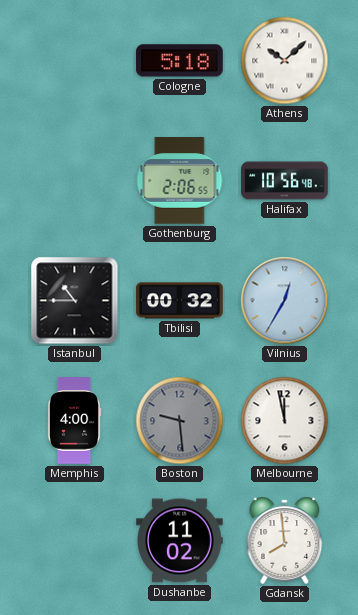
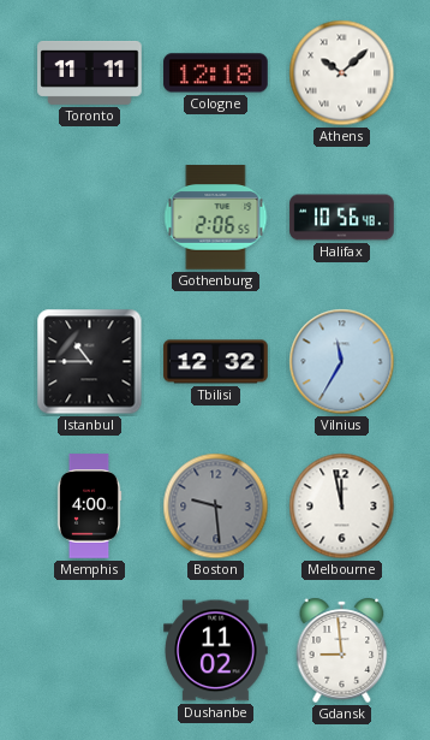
Toronto: none -> 11:11
Cologne: 5:18 -> 12:18
Tbilisi: 00:32 -> 12:32
Vilnius: 12:35 -> 11:35
Gdansk: 7:59 -> 8:59
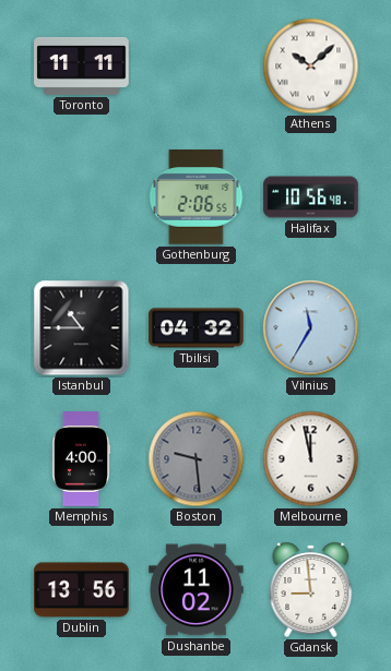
Cologne: 12:18 -> none
Tbilisi: 12:32 -> 04:32
Dublin: none -> 13:56
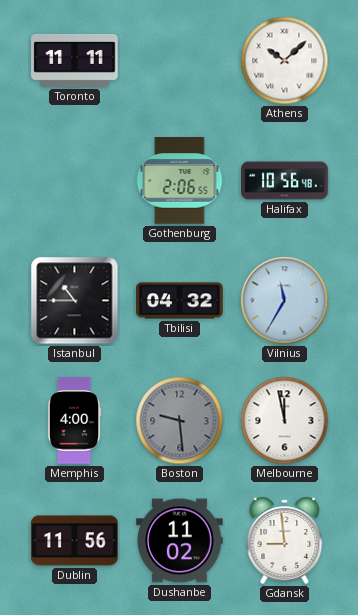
Dublin: 13:56 -> 11:56
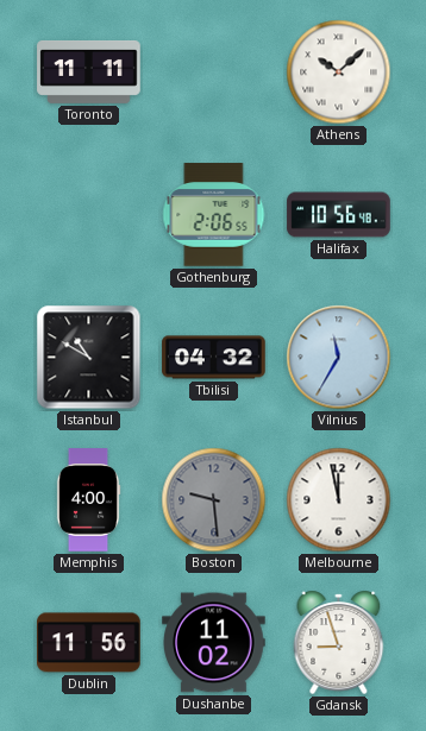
Istanbul: 10:45 -> 10:50
Gdansk: 8:59 -> 8:57
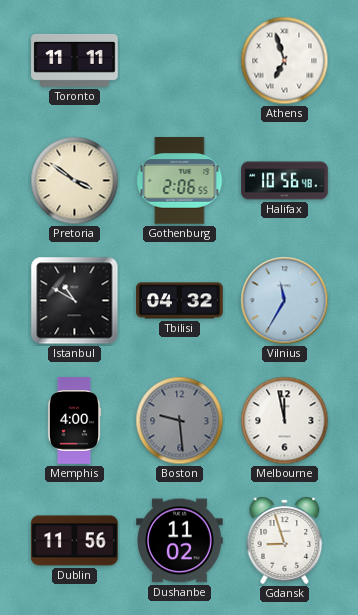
Athens: 10:08 -> 6:57
Pretoria: none -> 3:51
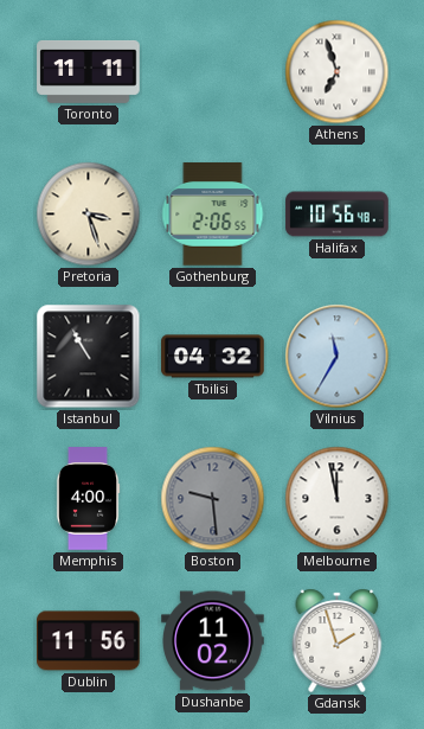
Pretoria: 3:51 -> 3:27
Istanbul: 10:50 -> 10:55
Gdansk: 8:57 -> 1:57
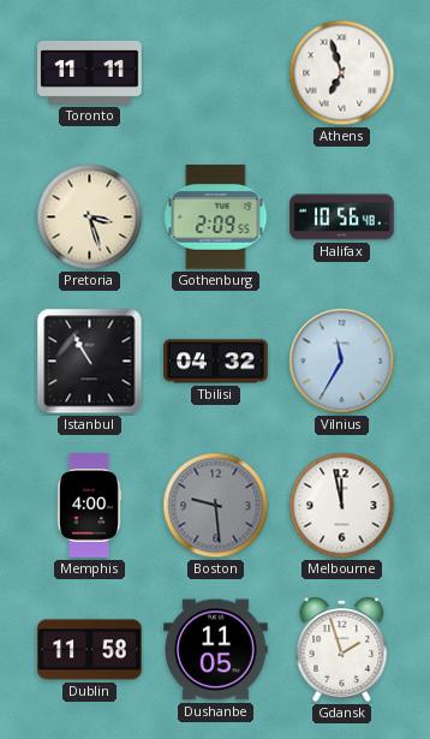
Gothenburg: 2:06 -> 2:09
Dublin: 11:56 -> 11:58
Dushanbe: 11:02 -> 11:05
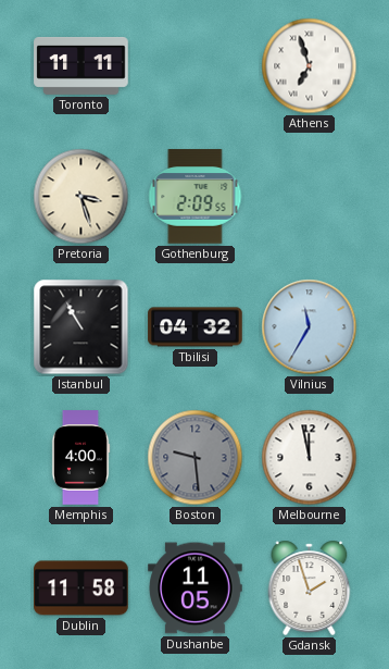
Halifax: 10:56 -> none
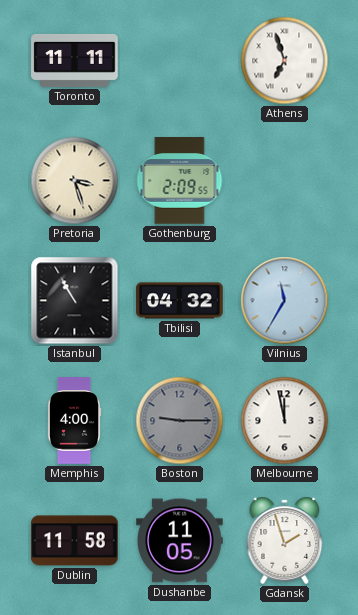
Boston: 9:29 -> 9:15
